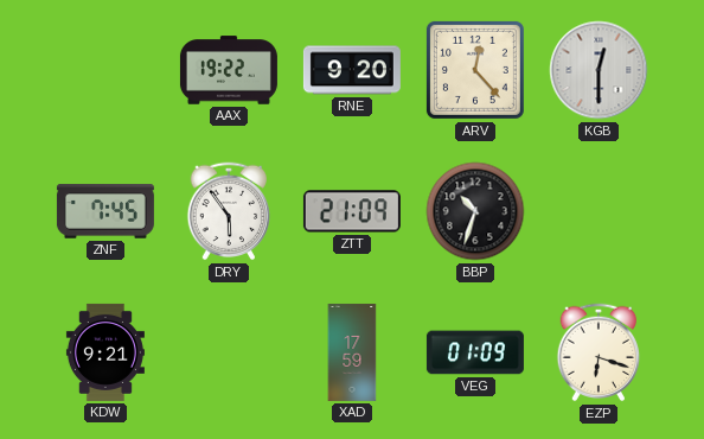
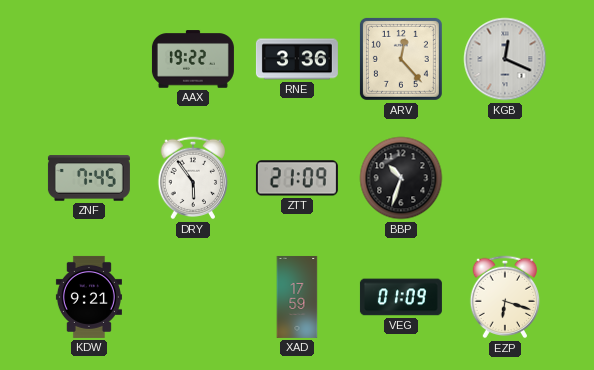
RNE: 9:20 -> 3:36
KGB: 12:30 -> 12:19
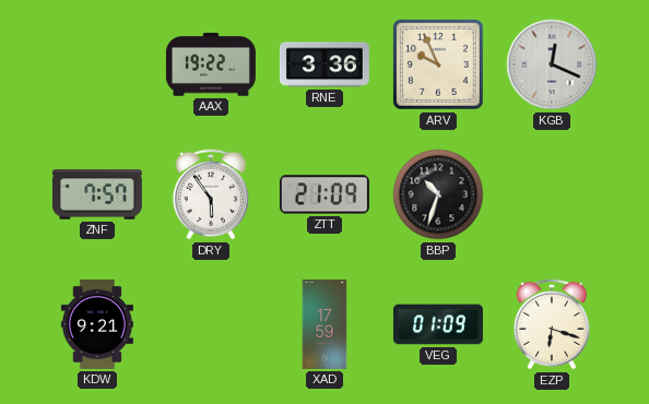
ARV: 12:23 -> 9:56
ZNF: 7:45 -> 7:57
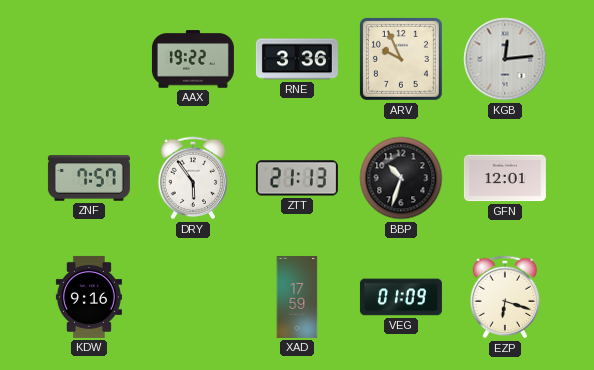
KGB: 12:19 -> 12:14
ZTT: 21:09 -> 21:13
GFN: none -> 12:01
KDW: 9:21 -> 9:16
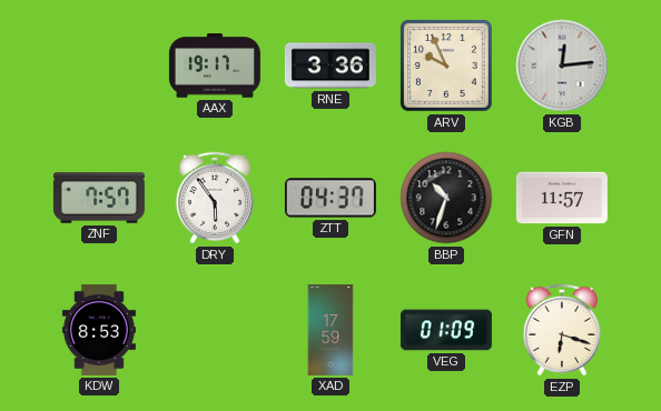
AAX: 19:22 -> 19:17
ZTT: 21:13 -> 04:37
GFN: 12:01 -> 11:57
KDW: 9:16 -> 8:53
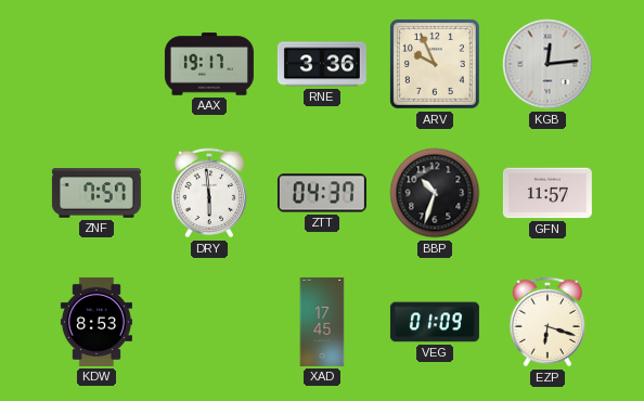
DRY: 5:54 -> 5:59
XAD: 17:59 -> 17:45
